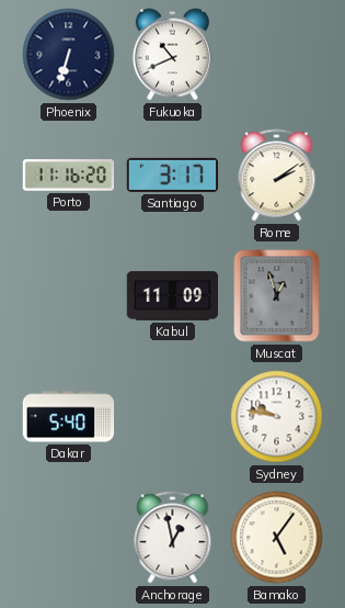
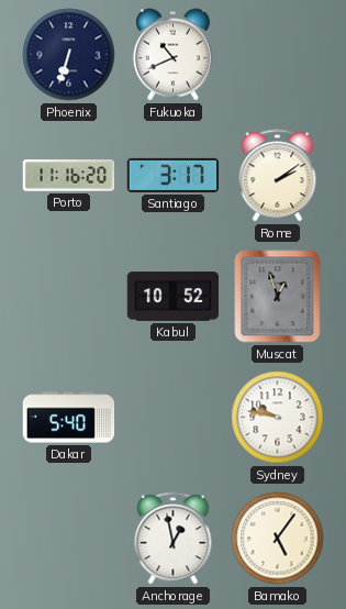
Kabul: 11:09 -> 10:52
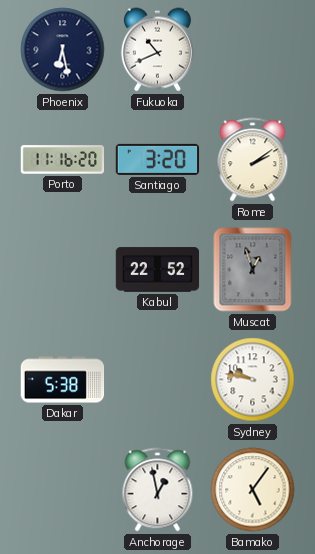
Phoenix: 6:33 -> 6:28
Santiago: 3:17 -> 3:20
Kabul: 10:52 -> 22:52
Dakar: 5:40 -> 5:38
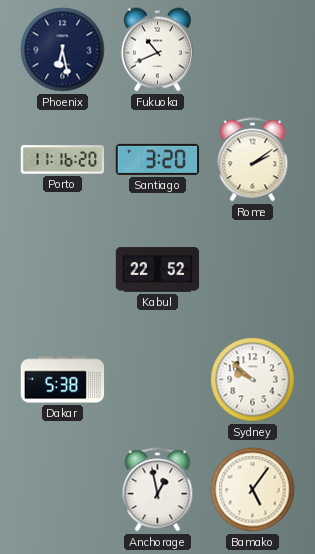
Muscat: 12:57 -> none
Sydney: 9:47 -> 9:52
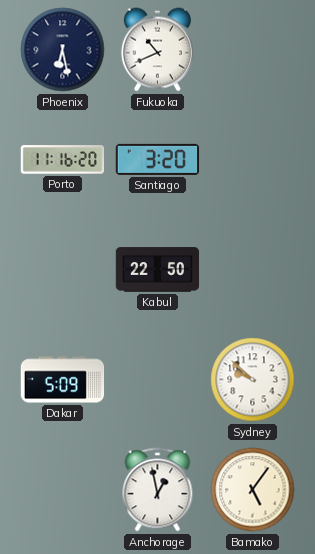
Rome: 2:09 -> none
Kabul: 22:52 -> 22:50
Dakar: 5:38 -> 5:09
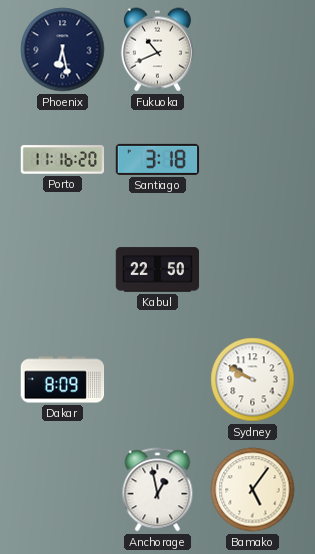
Santiago: 3:20 -> 3:18
Dakar: 5:09 -> 8:09
Sydney: 9:52 -> 9:50
